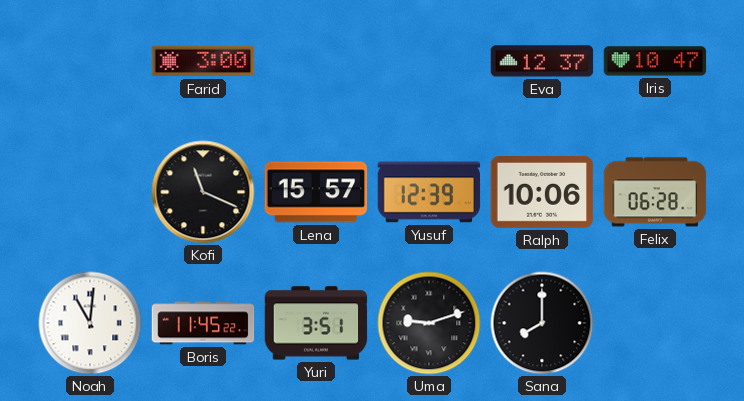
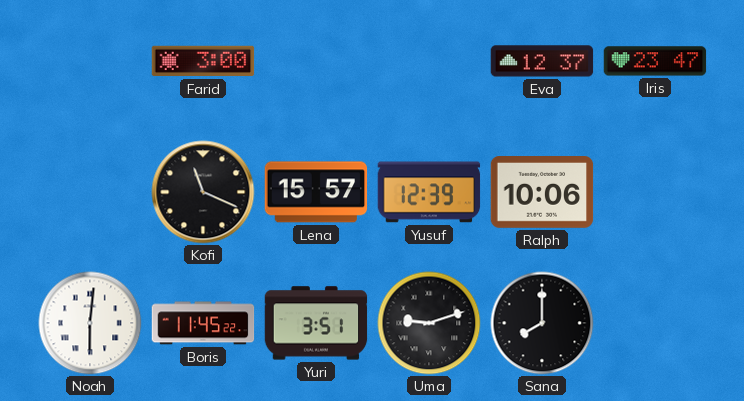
Iris: 10:47 -> 23:47
Felix: 06:28 -> none
Noah: 11:01 -> 6:01
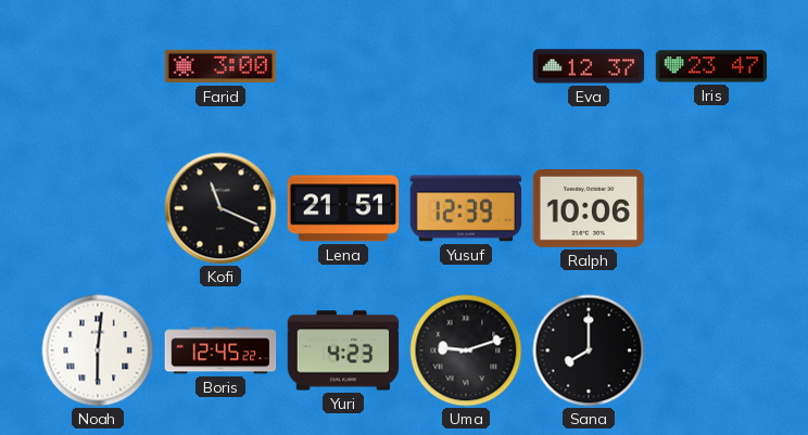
Lena: 15:57 -> 21:51
Boris: 11:45 -> 12:45
Yuri: 3:51 -> 4:23
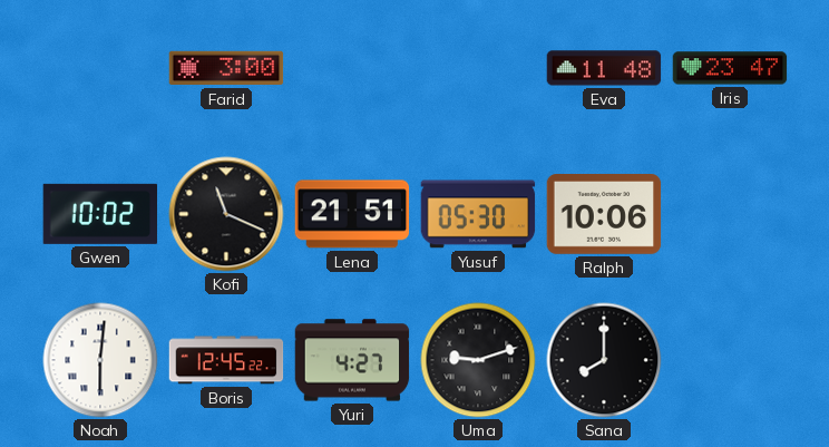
Eva: 12:37 -> 11:48
Gwen: none -> 10:02
Yusuf: 12:39 -> 05:30
Yuri: 4:23 -> 4:27
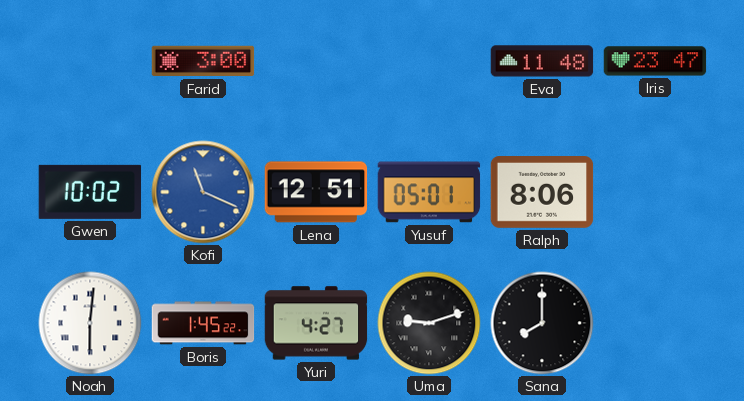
Kofi dial: black -> blue
Lena: 21:51 -> 12:51
Yusuf: 05:30 -> 05:01
Ralph: 10:06 -> 8:06
Boris: 12:45 -> 1:45
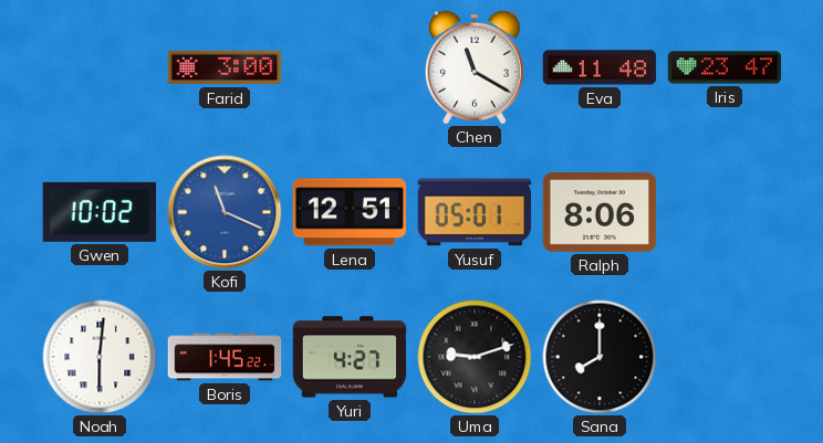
Chen: none -> 11:20
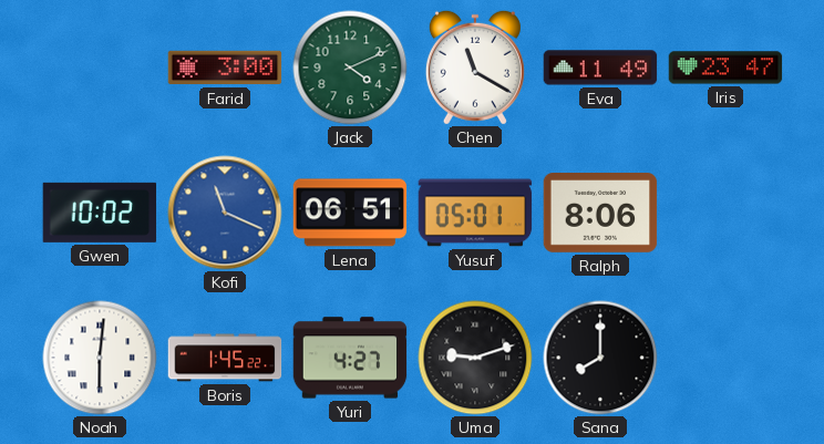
Jack: none -> 4:11
Eva: 11:48 -> 11:49
Lena: 12:51 -> 06:51
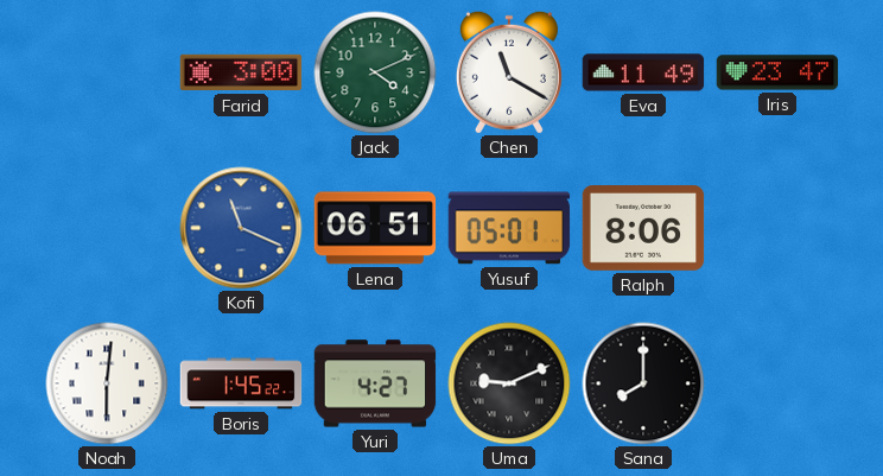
Gwen: 10:02 -> none
Uma: 9:12 -> 9:11
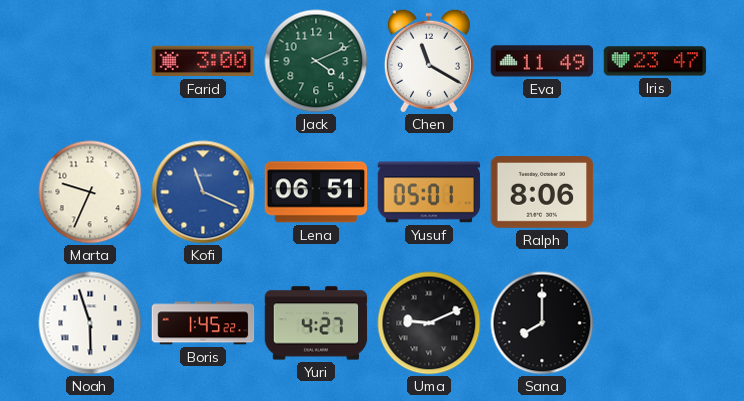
Marta: none -> 9:34
Noah: 6:01 -> 5:57
